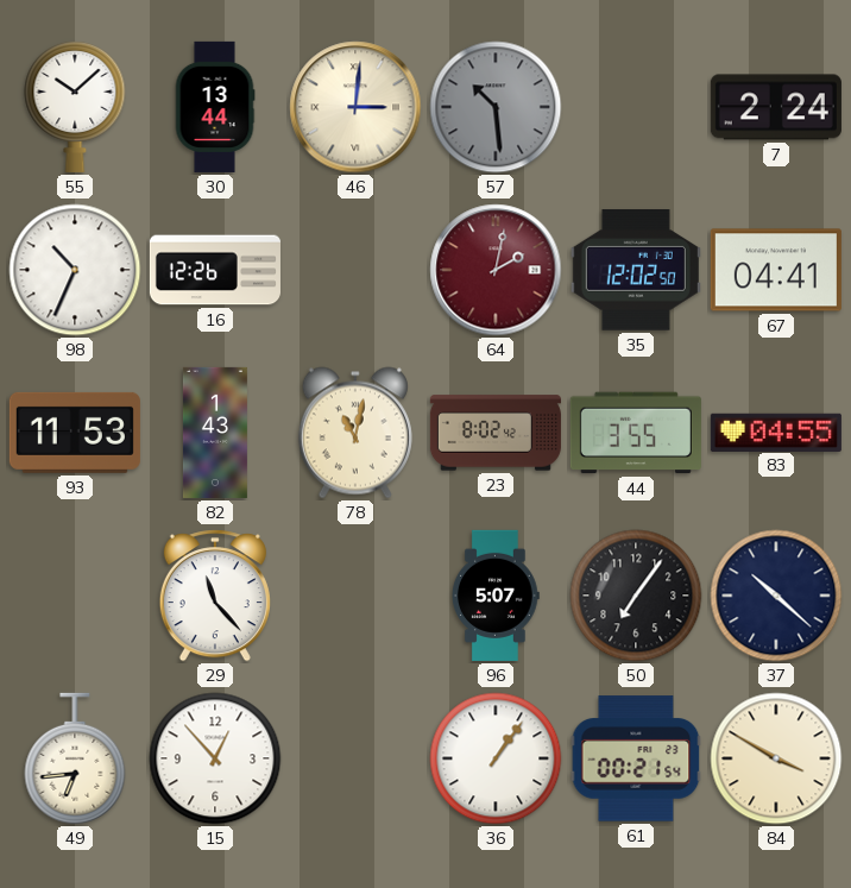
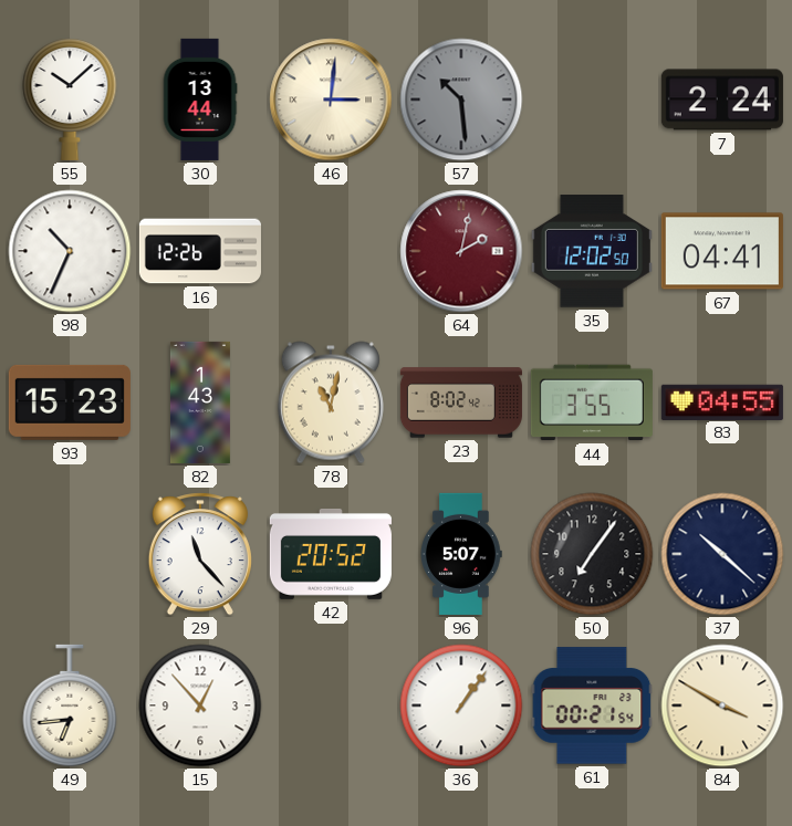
93: 11:53 -> 15:23
42: none -> 20:52
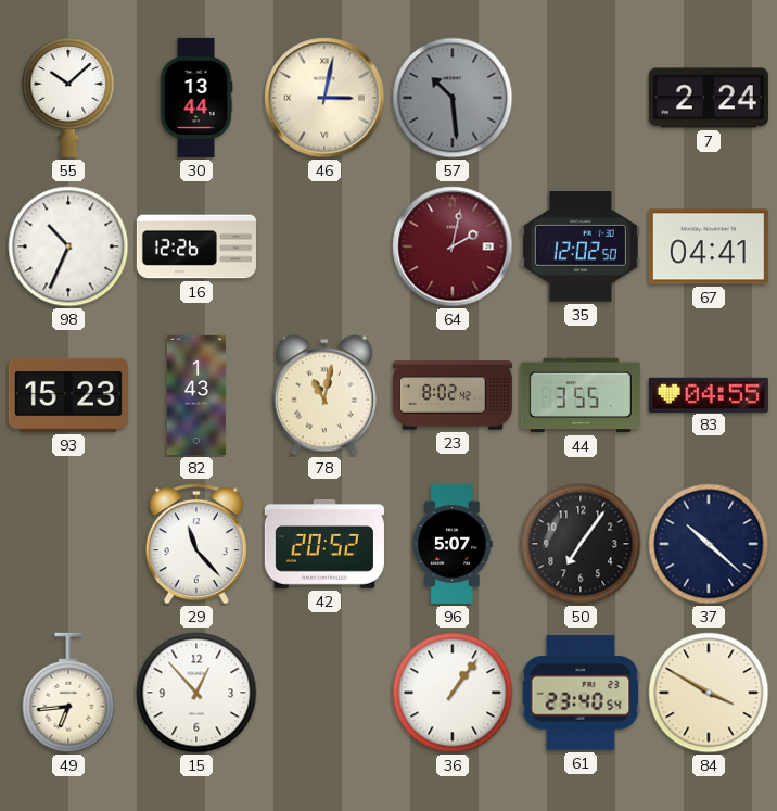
46: 3:01 -> 3:02
61: 00:21 -> 23:40
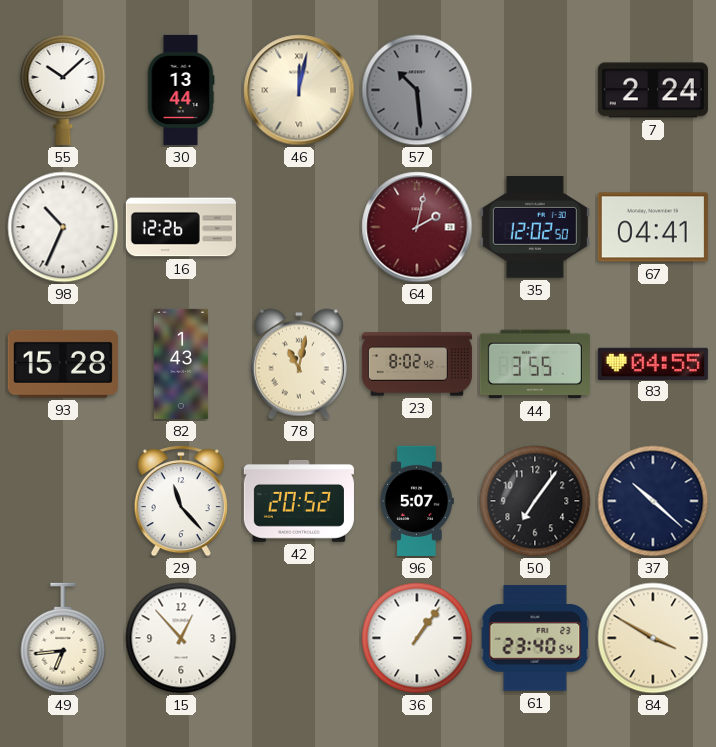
46: 3:02 -> 12:02
93: 15:23 -> 15:28
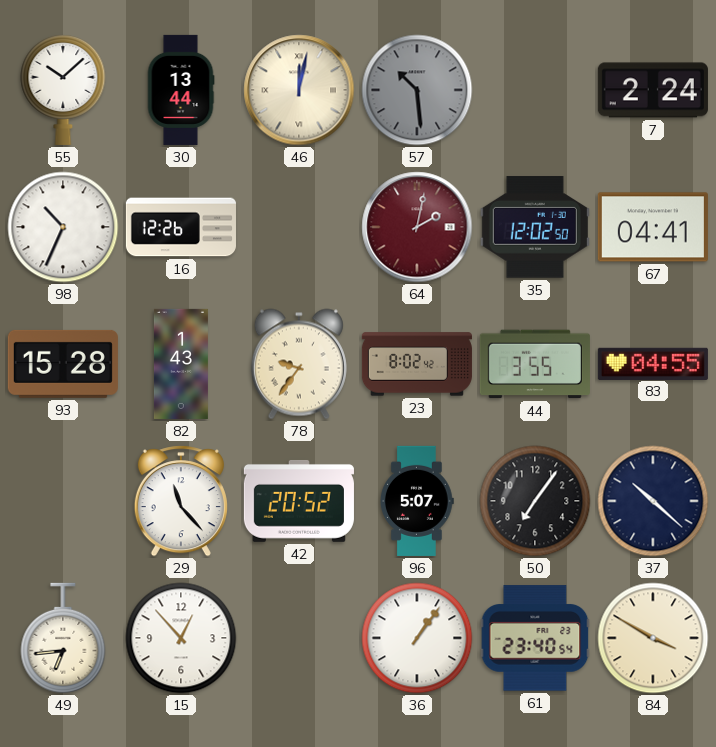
78: 11:02 -> 9:36
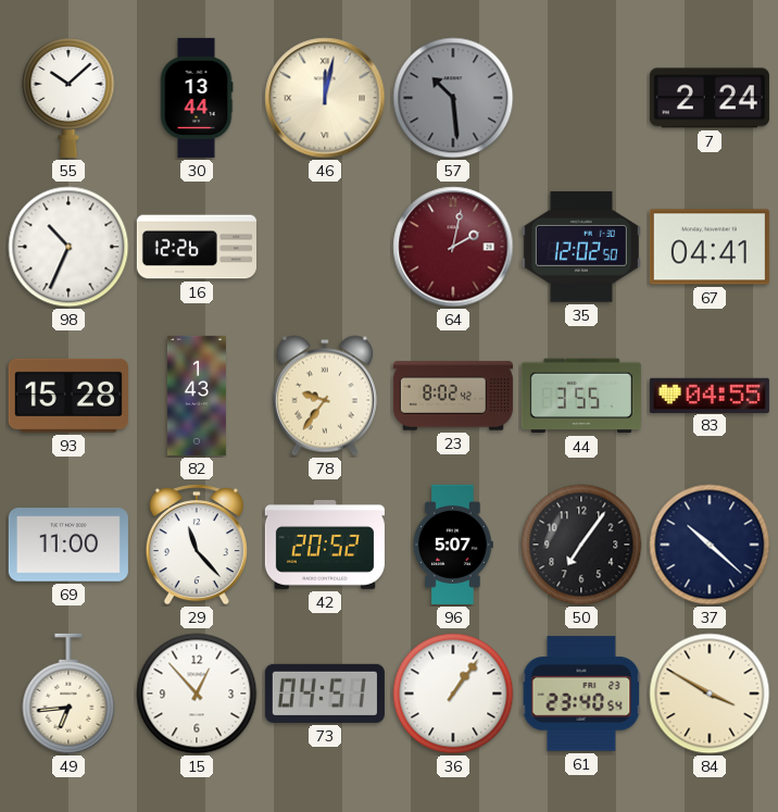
69: none -> 11:00
73: none -> 04:51
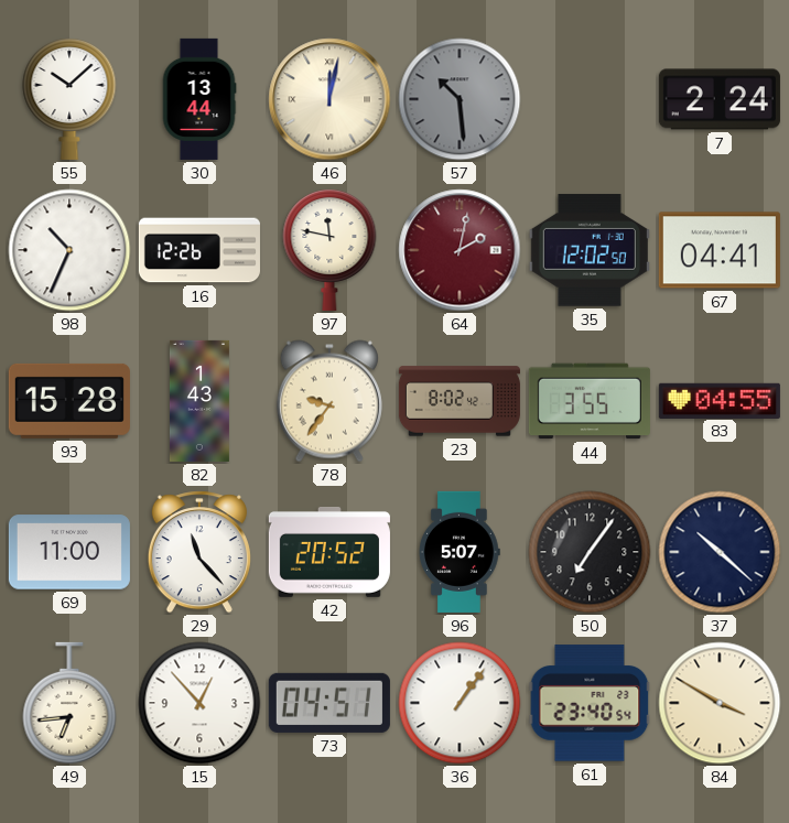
97: none -> 11:47
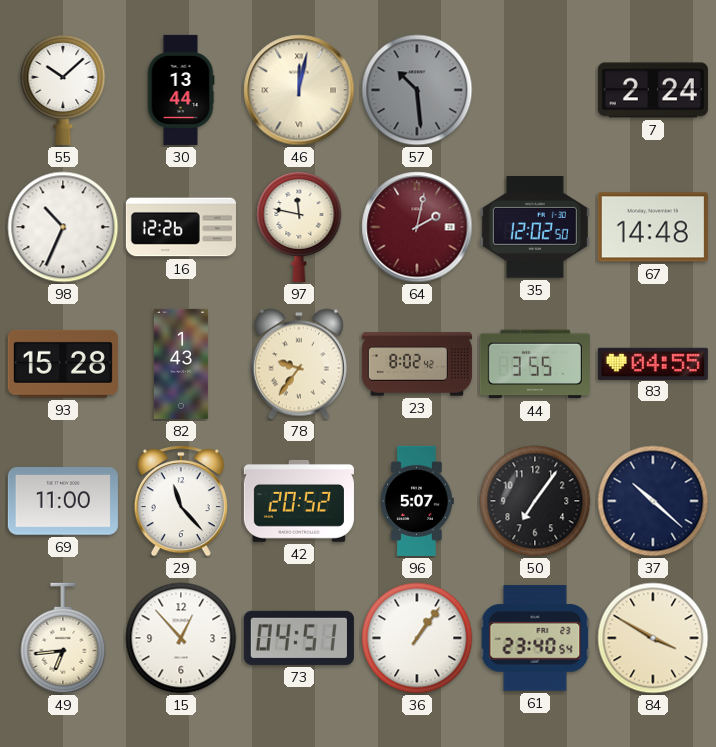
67: 04:41 -> 14:48
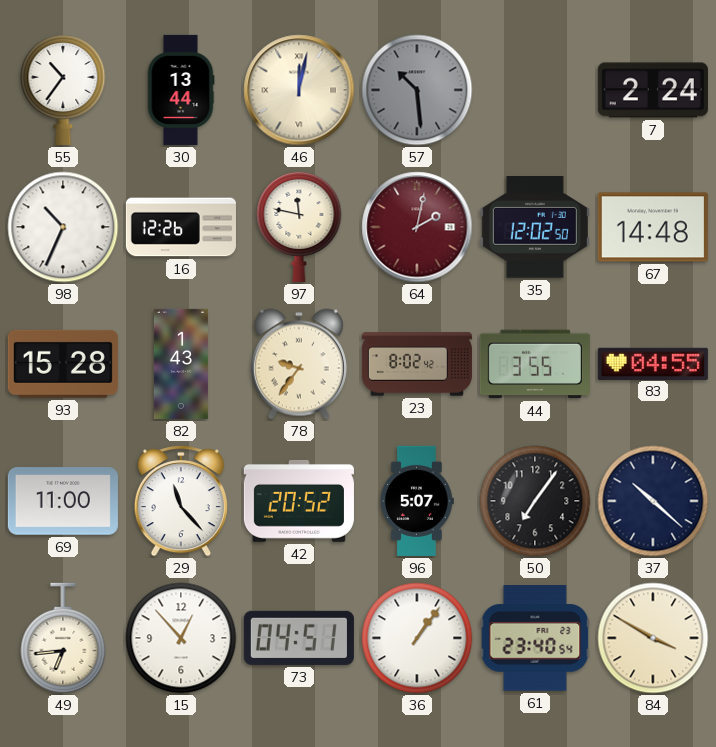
55: 10:08 -> 10:36
